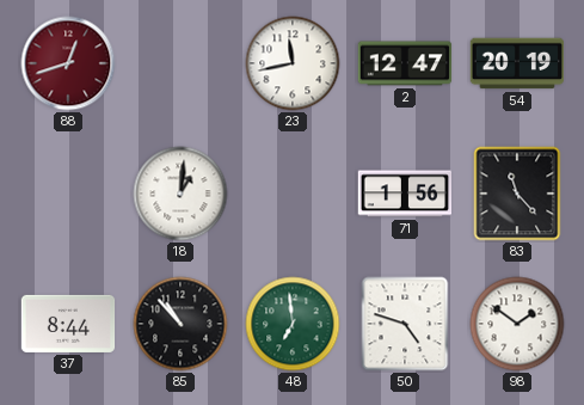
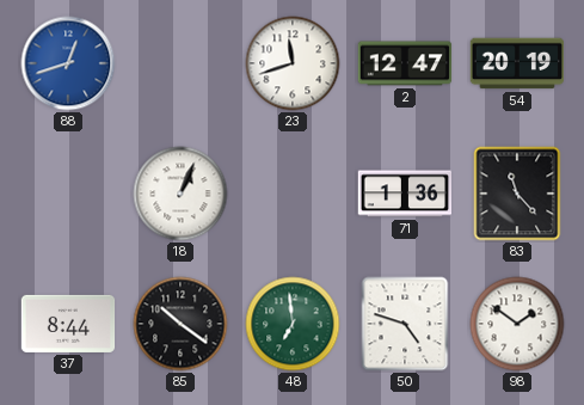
88 dial: burgundy -> blue
23: 11:43 -> 11:42
18: 1:01 -> 1:04
71: 1:56 -> 1:36
85: 10:53 -> 10:21
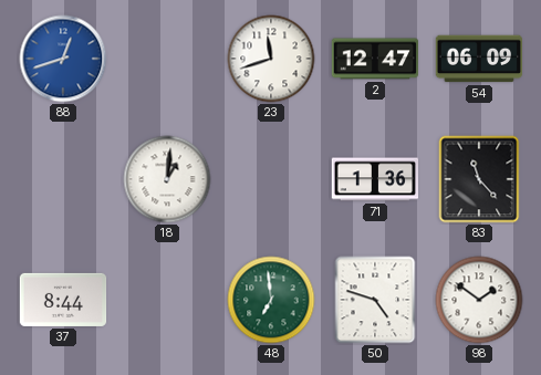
54: 20:19 -> 06:09
18: 1:04 -> 1:01
85: 10:21 -> none
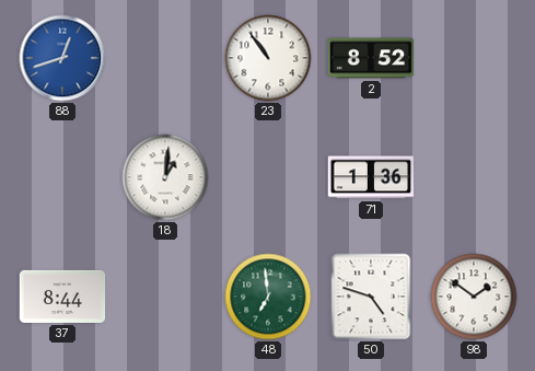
23: 11:42 -> 10:54
2: 12:47 -> 8:52
54: 06:09 -> none
83: 11:23 -> none
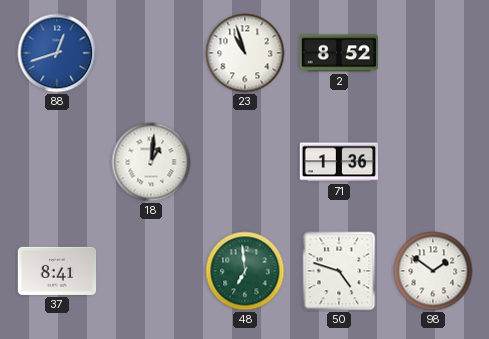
23: 10:54 -> 10:57
37: 8:44 -> 8:41
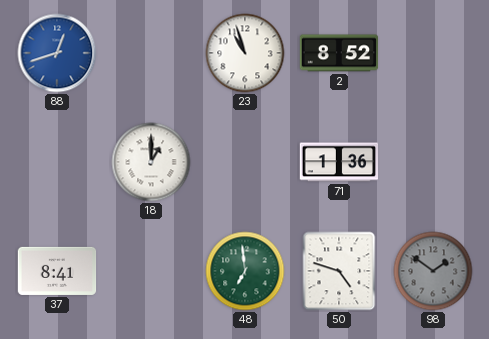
18: 1:01 -> 1:00
98 dial: white -> grey
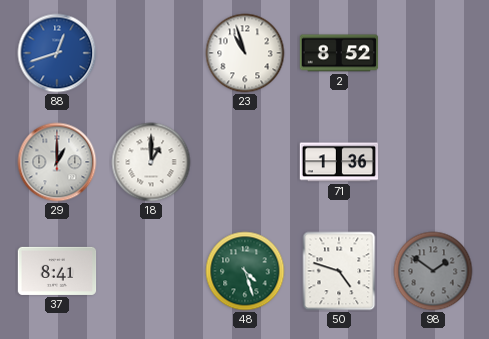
29: none -> 1:00
48: 6:59 -> 4:27
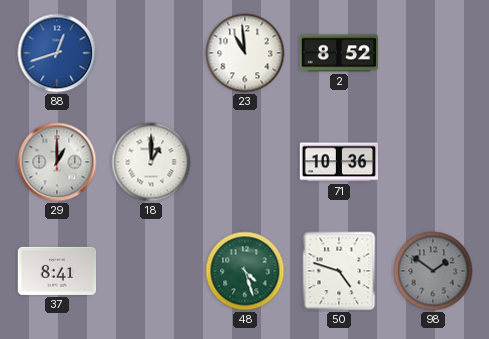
23: 10:57 -> 10:59
71: 1:36 -> 10:36
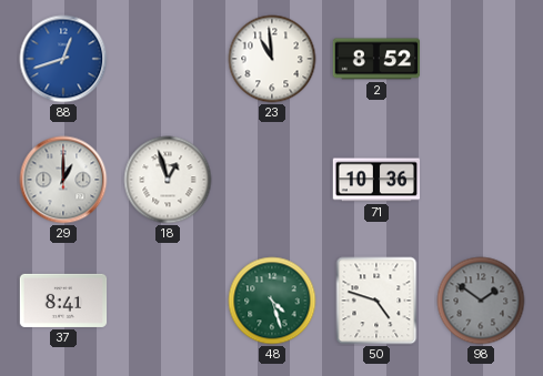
18: 1:00 -> 12:57
